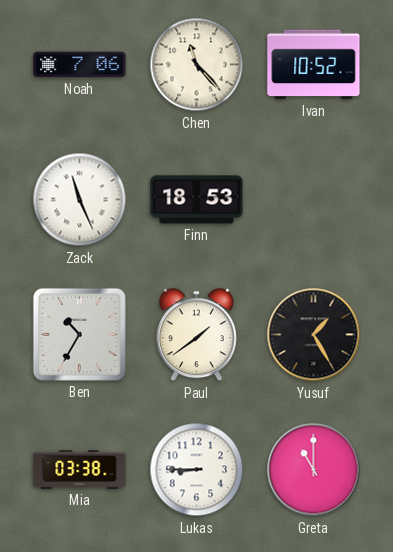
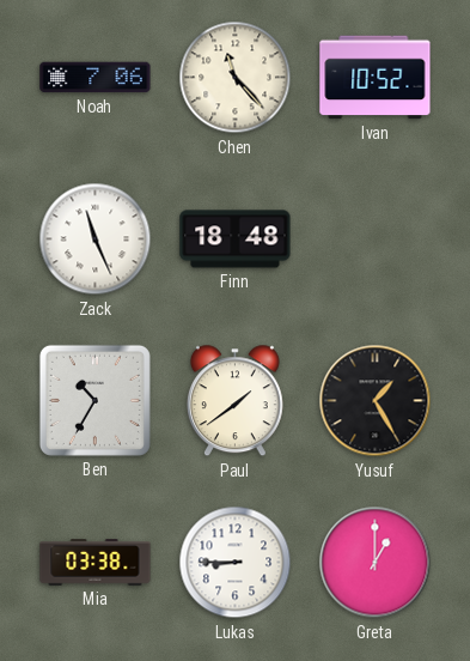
Finn: 18:53 -> 18:48
Greta: 11:00 -> 1:00
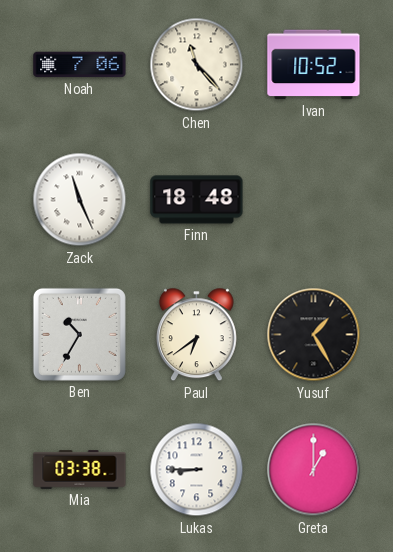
Paul: 1:39 -> 6:39
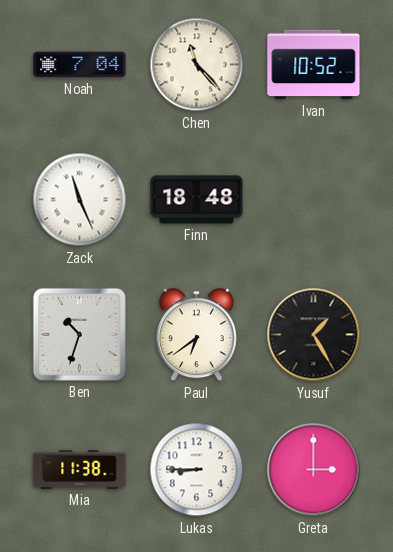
Noah: 7:06 -> 7:04
Ben: 10:35 -> 10:33
Mia: 03:38 -> 11:38
Greta: 1:00 -> 3:00
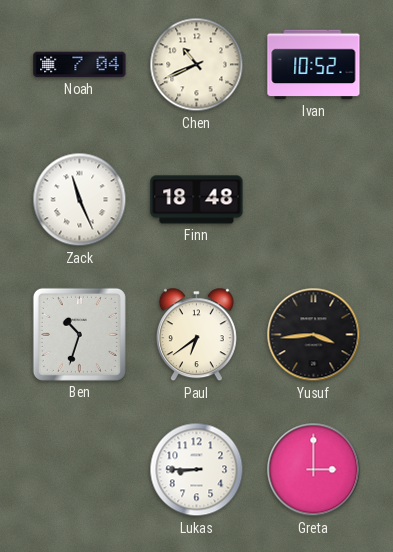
Chen: 11:23 -> 10:41
Yusuf: 1:25 -> 3:44
Mia: 11:38 -> none
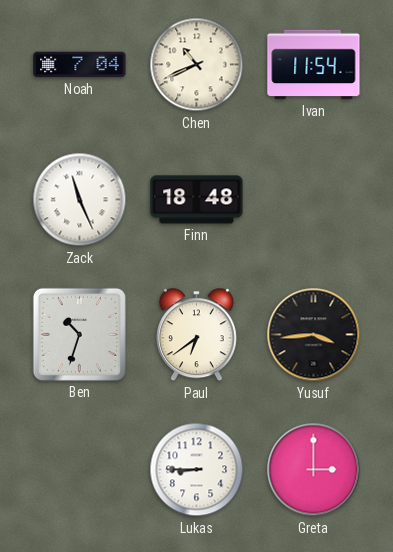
Ivan: 10:52 -> 11:54
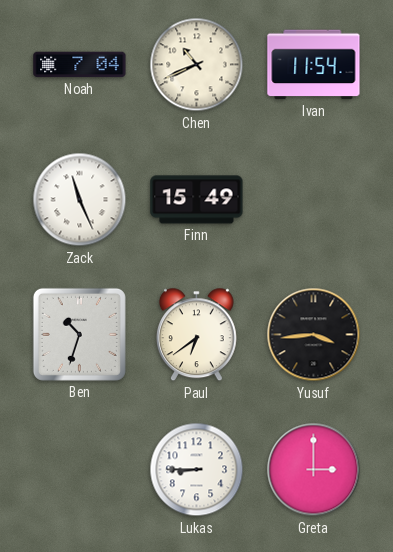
Finn: 18:48 -> 15:49
